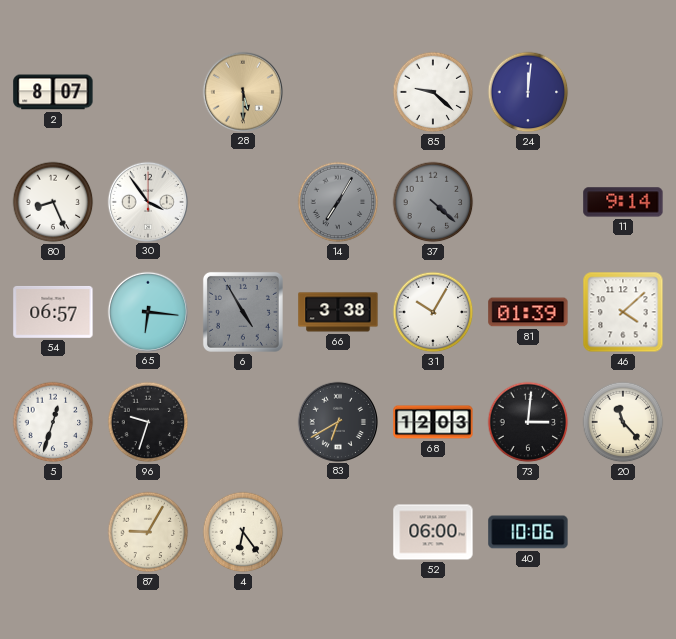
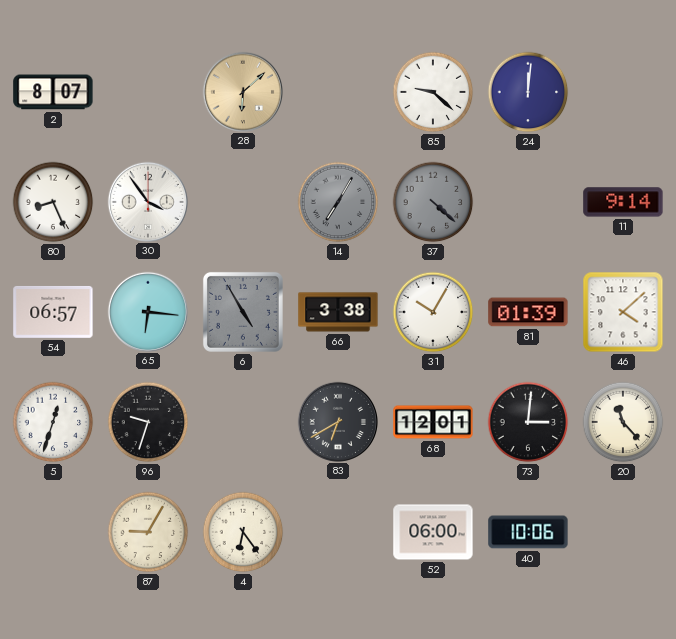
28: 5:30 -> 6:08
68: 12:03 -> 12:01
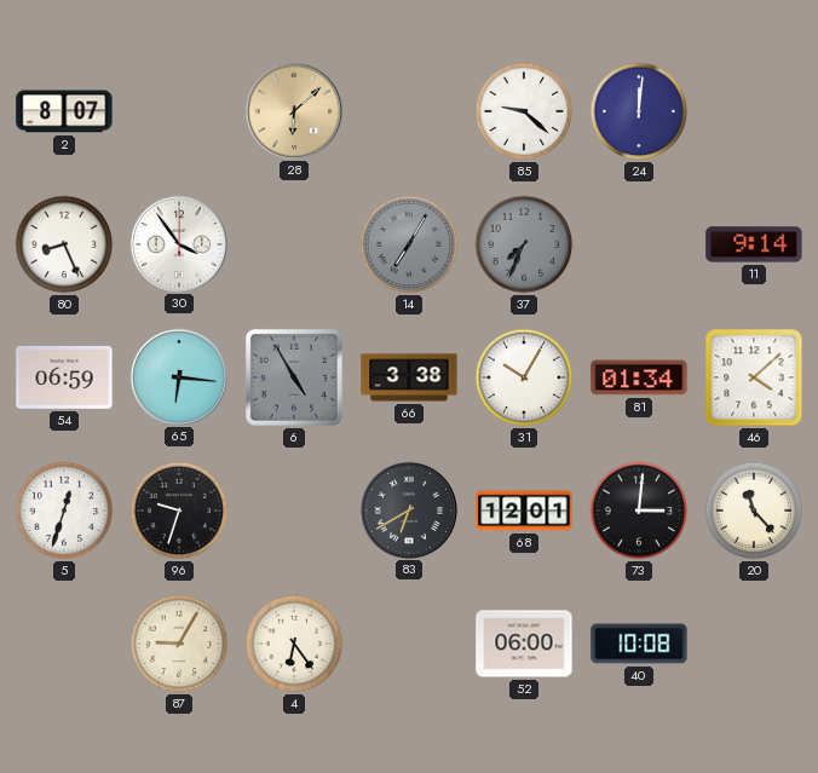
37: 4:22 -> 7:34
54: 06:57 -> 06:59
81: 01:39 -> 01:34
40: 10:06 -> 10:08
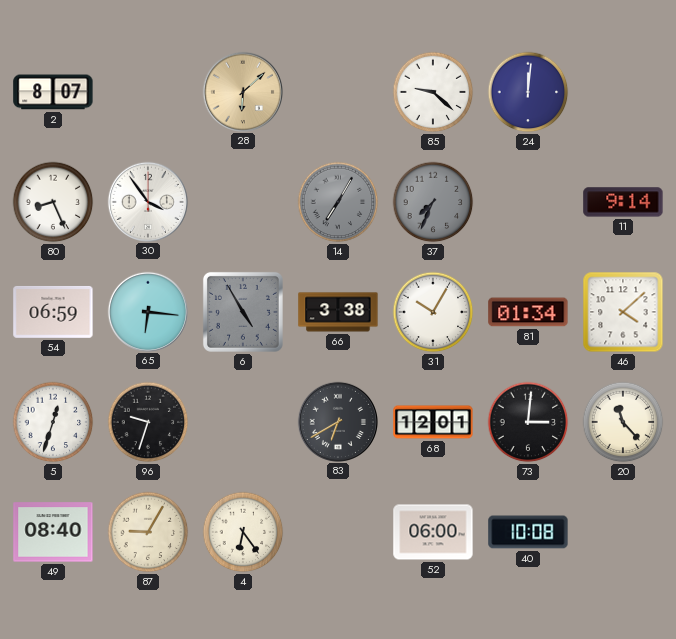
49: none -> 08:40
